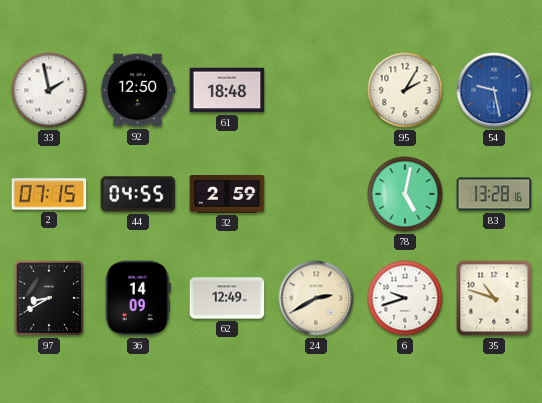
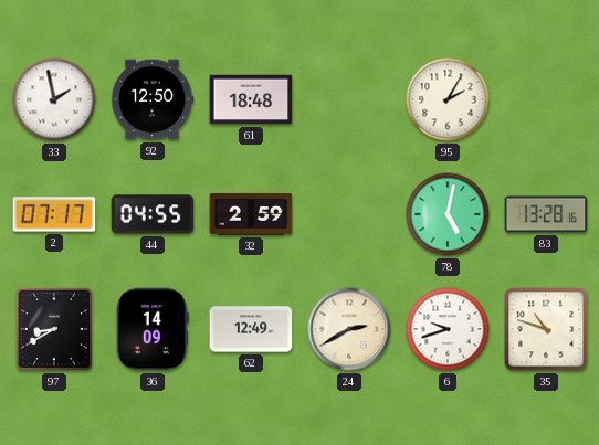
54: 9:28 -> none
2: 07:15 -> 07:17
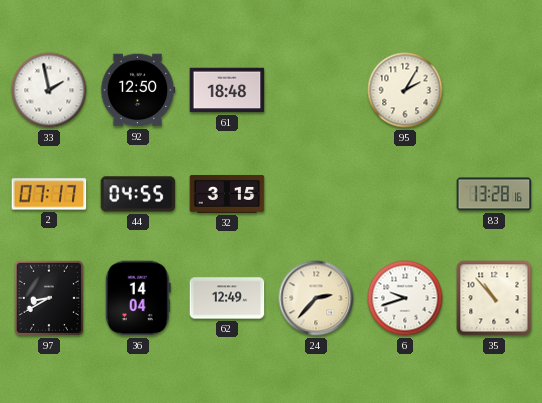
32: 2:59 -> 3:15
78: 5:02 -> none
36: 14:09 -> 14:04
24: 2:40 -> 2:37
35: 10:48 -> 10:53
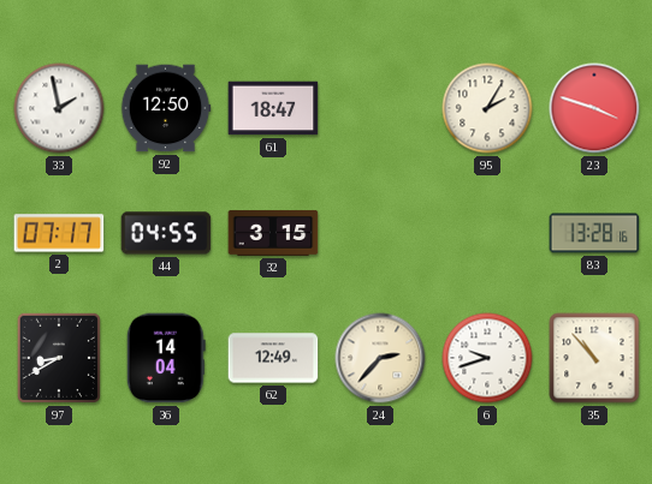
61: 18:48 -> 18:47
23: none -> 3:48
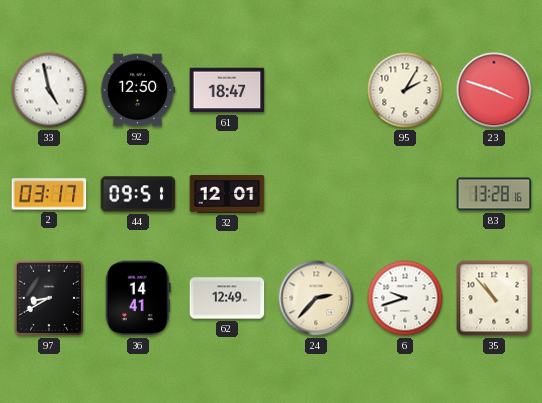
33: 1:58 -> 4:58
2: 07:17 -> 03:17
44: 04:55 -> 09:51
32: 3:15 -> 12:01
36: 14:04 -> 14:41
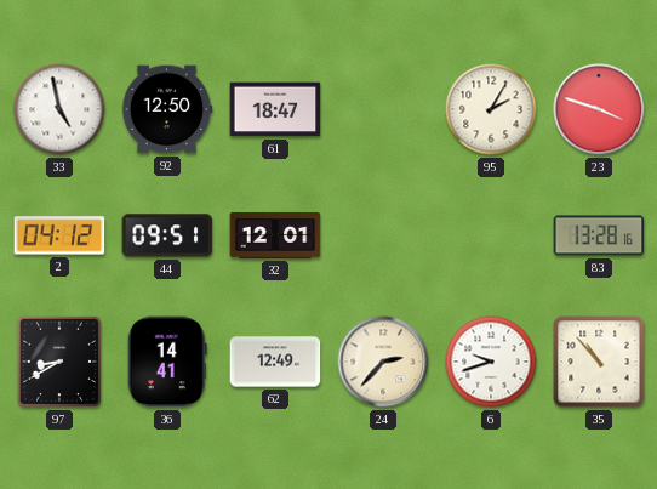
2: 03:17 -> 04:12
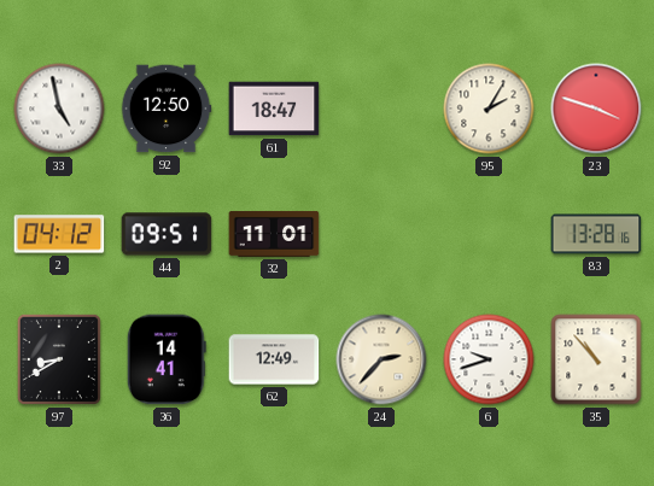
32: 12:01 -> 11:01
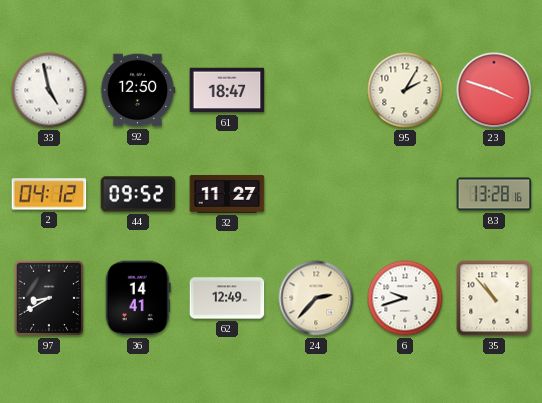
44: 09:51 -> 09:52
32: 11:01 -> 11:27
